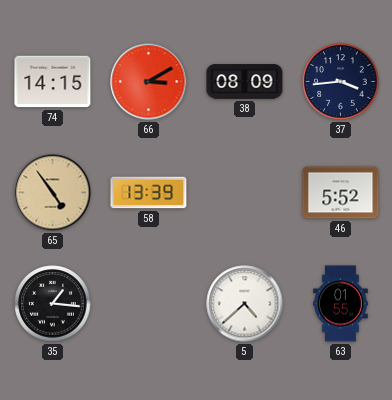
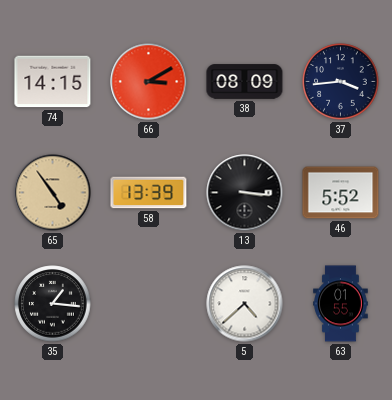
13: none -> 3:16
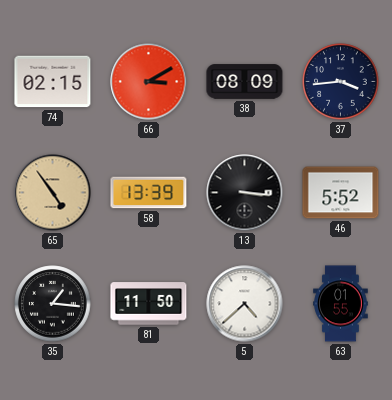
74: 14:15 -> 02:15
81: none -> 11:50
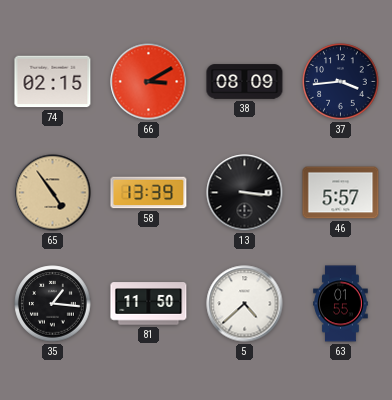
46: 5:52 -> 5:57
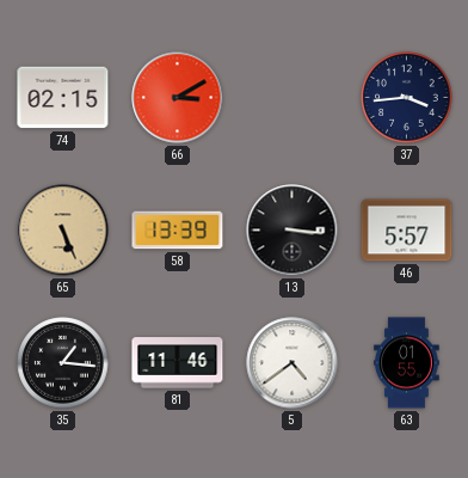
38: 08:09 -> none
65: 4:54 -> 5:26
81: 11:50 -> 11:46
5: 4:38 -> 4:39
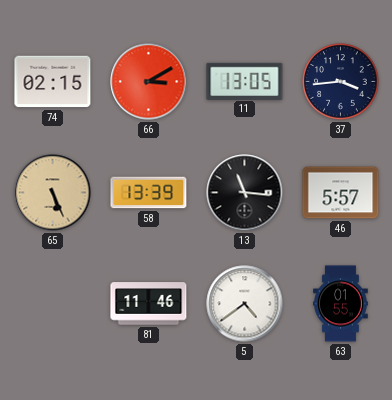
11: none -> 13:05
13: 3:16 -> 11:16
35: 1:16 -> none
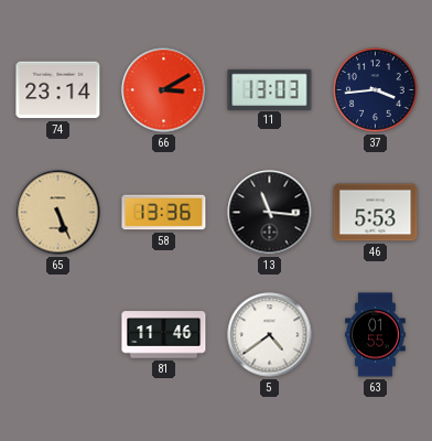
74: 02:15 -> 23:14
11: 13:05 -> 13:03
58: 13:39 -> 13:36
46: 5:57 -> 5:53
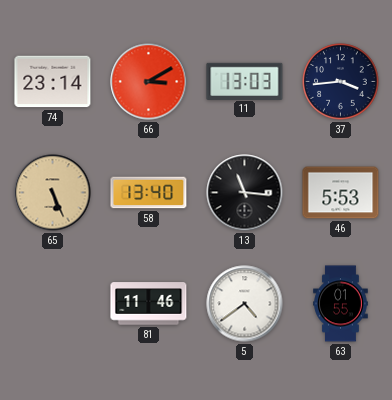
58: 13:36 -> 13:40
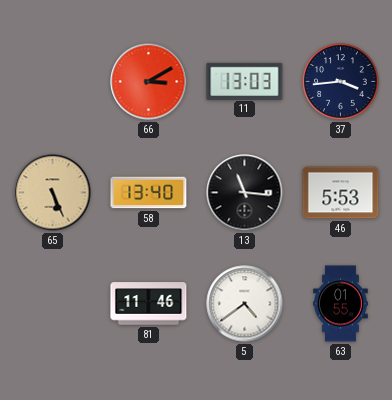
74: 23:14 -> none
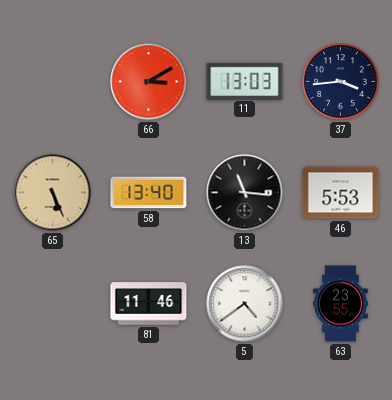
63: 01:55 -> 23:55
